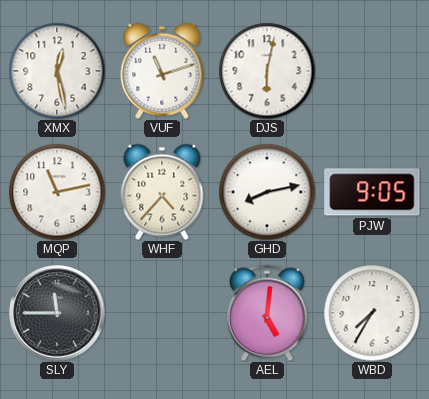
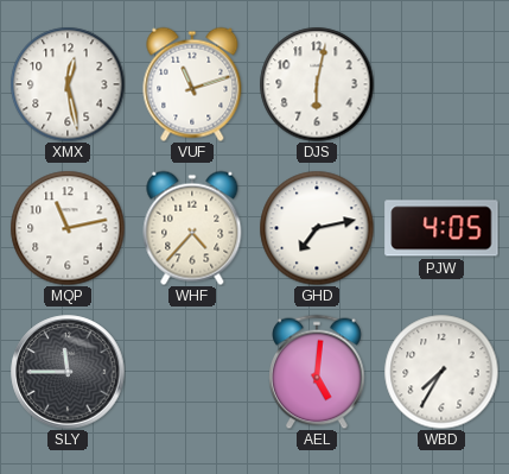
GHD: 8:13 -> 7:13
PJW: 9:05 -> 4:05
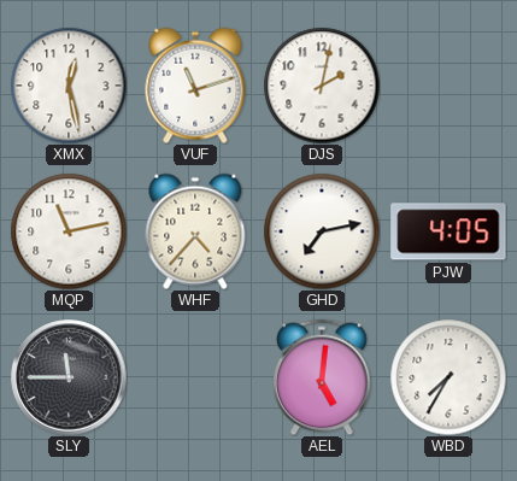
DJS: 6:02 -> 2:02
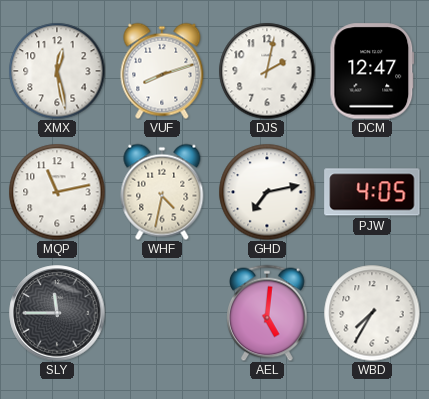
VUF: 11:12 -> 8:12
DCM: none -> 12:47
WHF: 4:37 -> 4:32
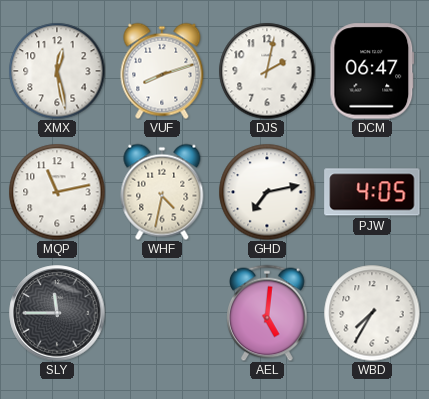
DCM: 12:47 -> 06:47
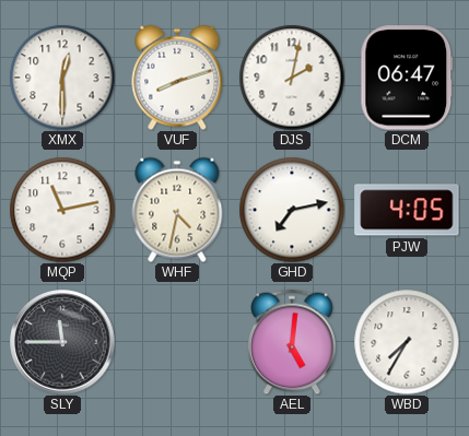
XMX: 12:28 -> 12:30
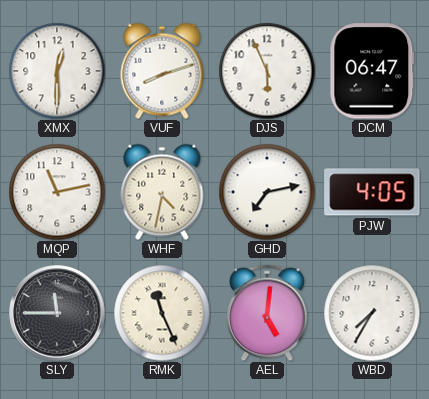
DJS: 2:02 -> 5:56
RMK: none -> 11:26
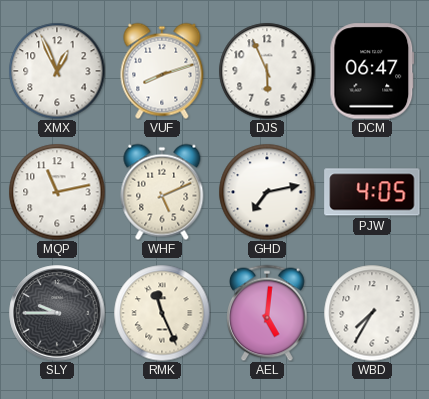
XMX: 12:30 -> 12:56
WHF: 4:32 -> 5:11
SLY: 11:45 -> 9:45
